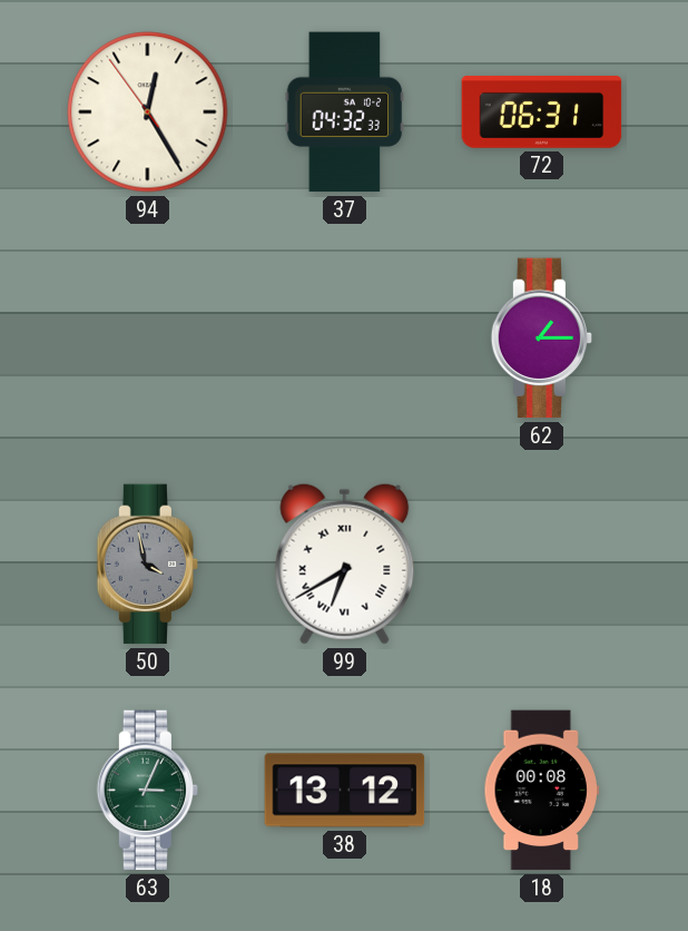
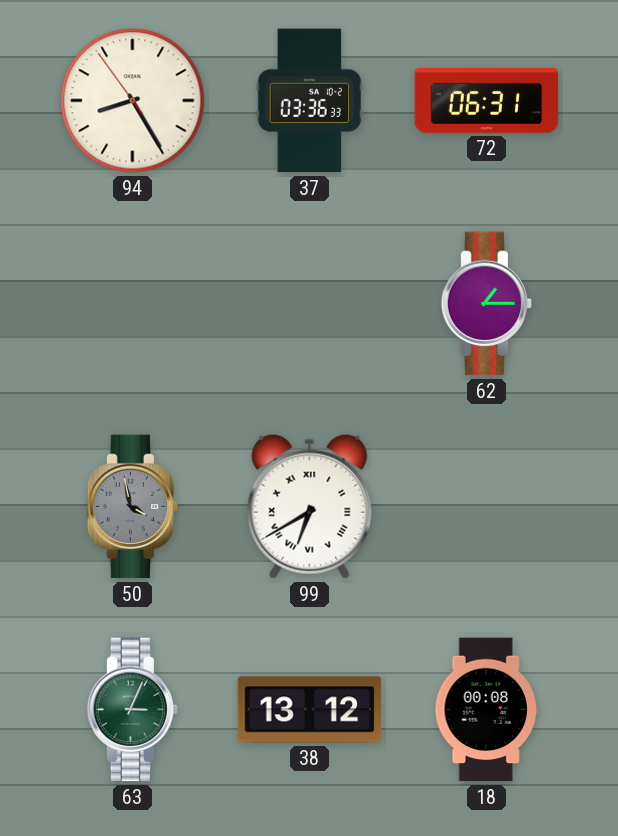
94: 12:24 -> 8:24
37: 04:32 -> 03:36
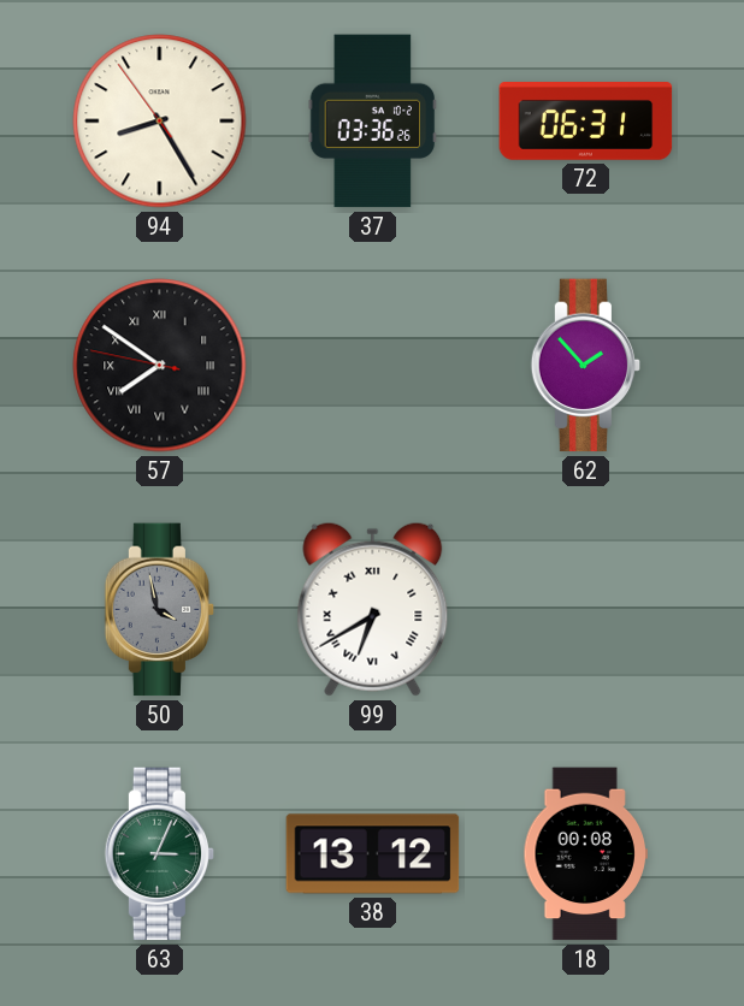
37: 03:36:33 -> 03:36:26
57: none -> 7:50
62: 1:15 -> 1:53
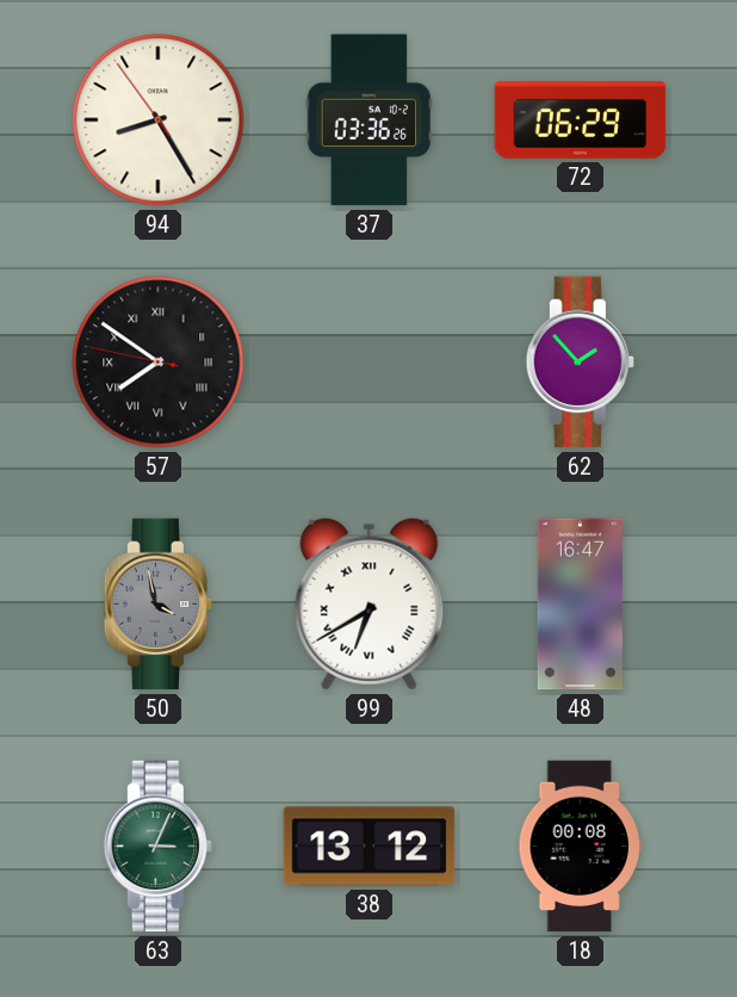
72: 06:31 -> 06:29
48: none -> 16:47
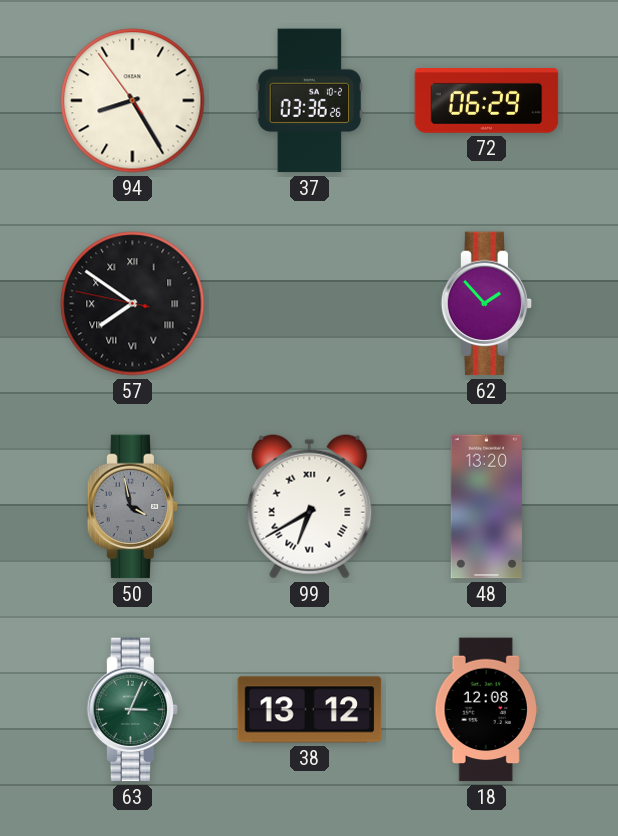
48: 16:47 -> 13:20
18: 00:08 -> 12:08
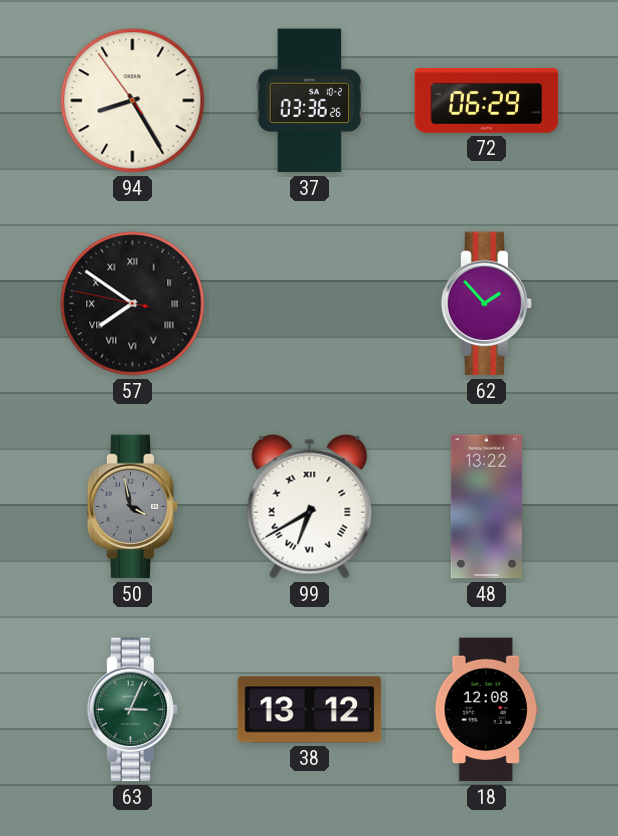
48: 13:20 -> 13:22
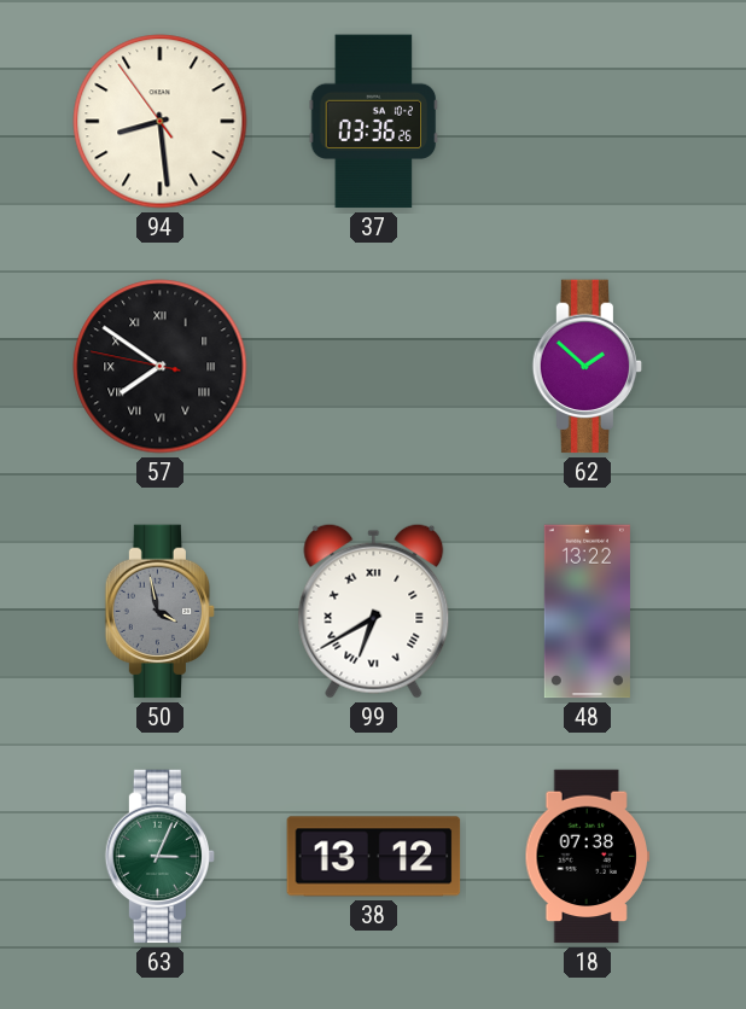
94: 8:24 -> 8:28
72: 06:29 -> none
62: 1:53 -> 1:52
18: 12:08 -> 07:38
